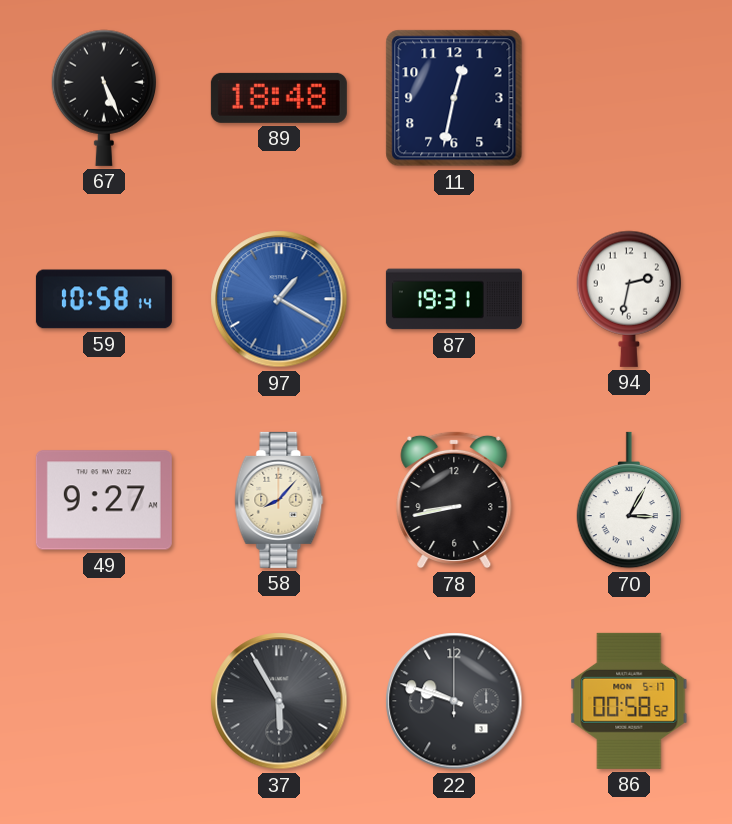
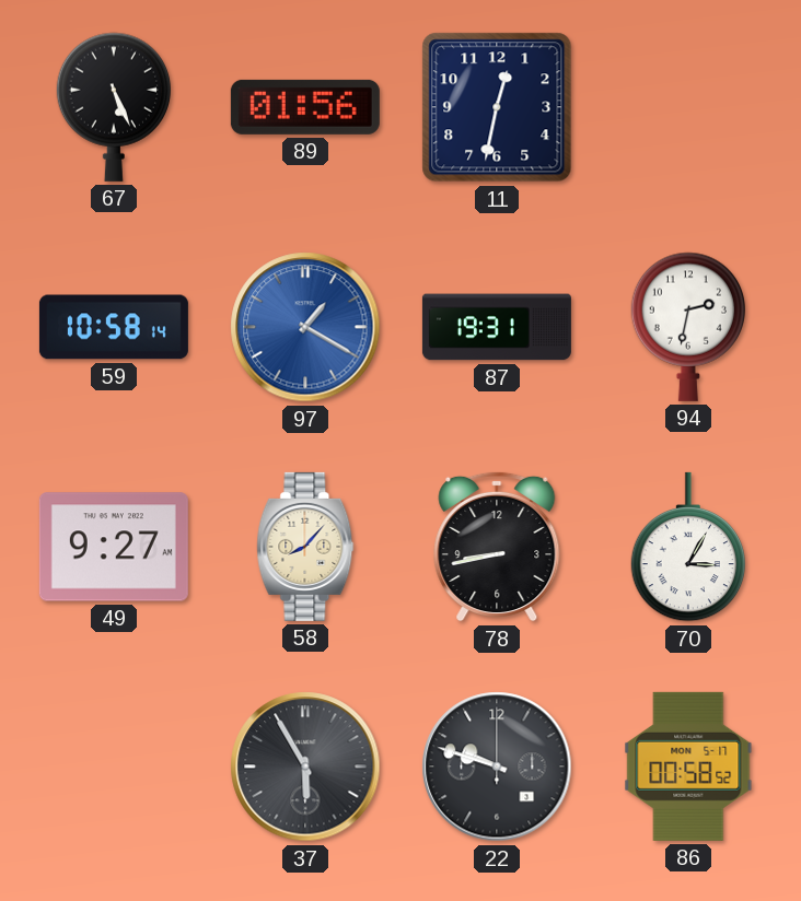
89: 18:48 -> 01:56
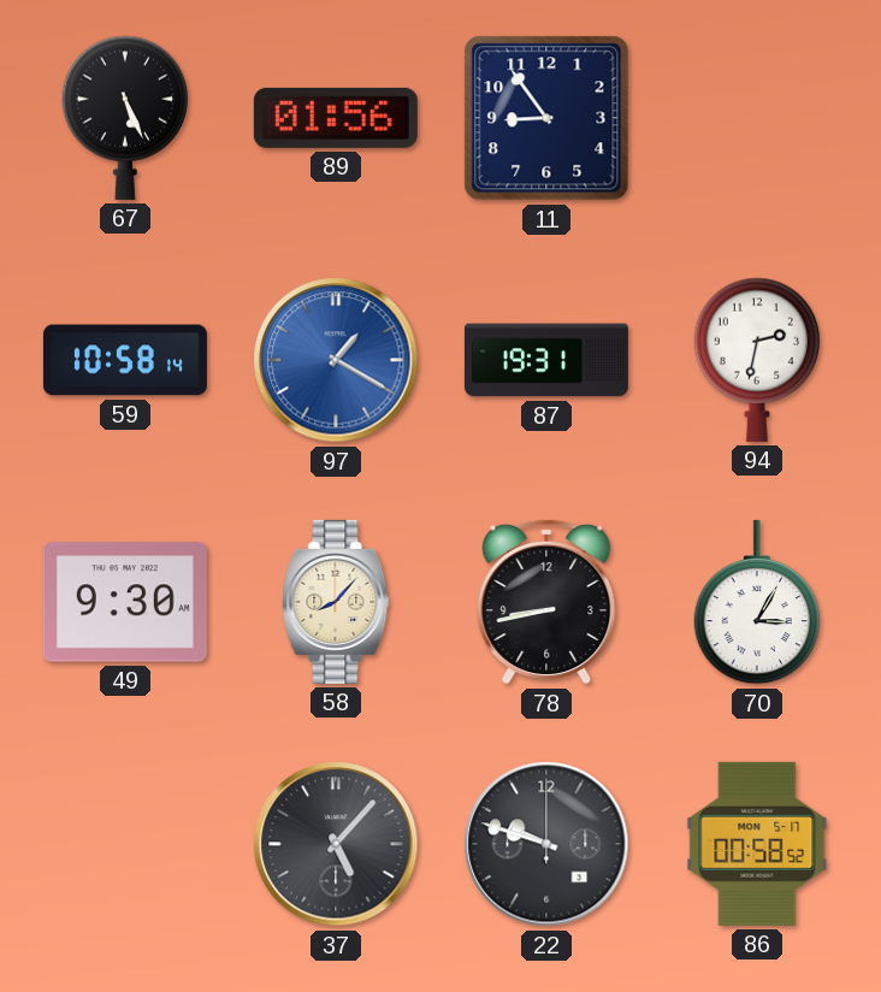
11: 12:32 -> 8:54
49: 9:27 -> 9:30
37: 5:55 -> 5:07
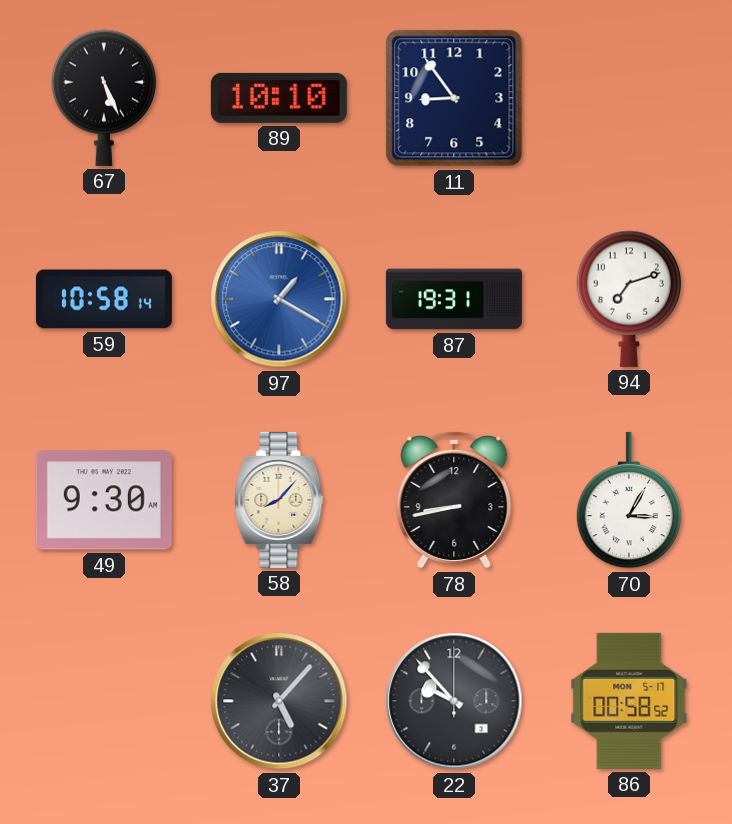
89: 01:56 -> 10:10
94: 2:32 -> 7:12
22: 9:48 -> 9:53
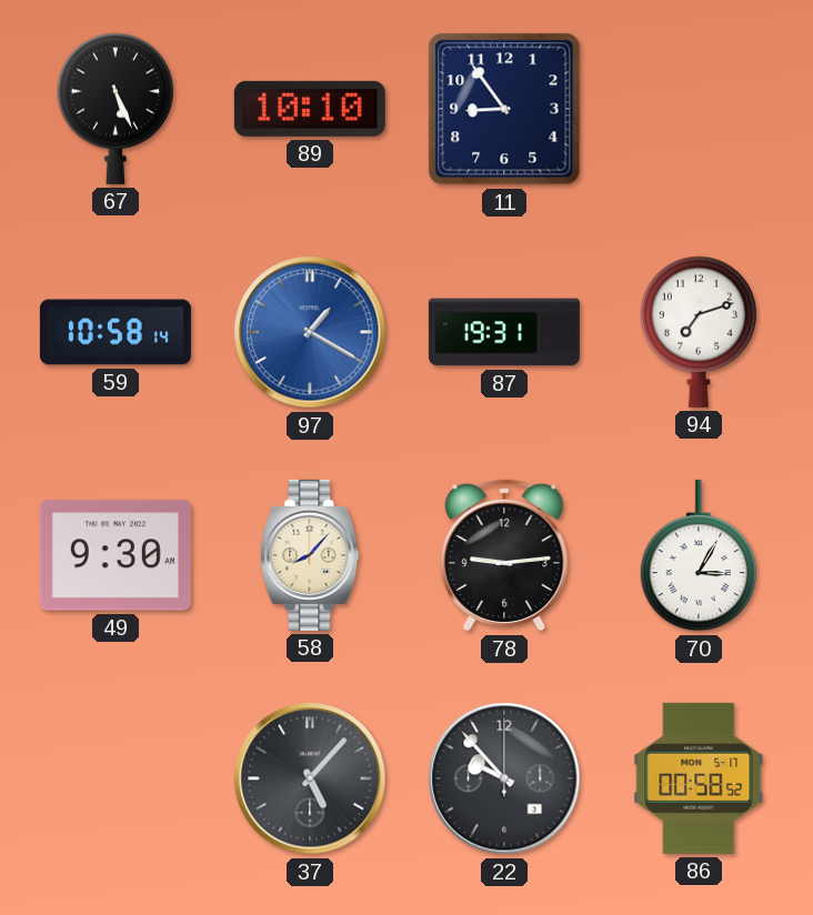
78: 8:43 -> 9:14
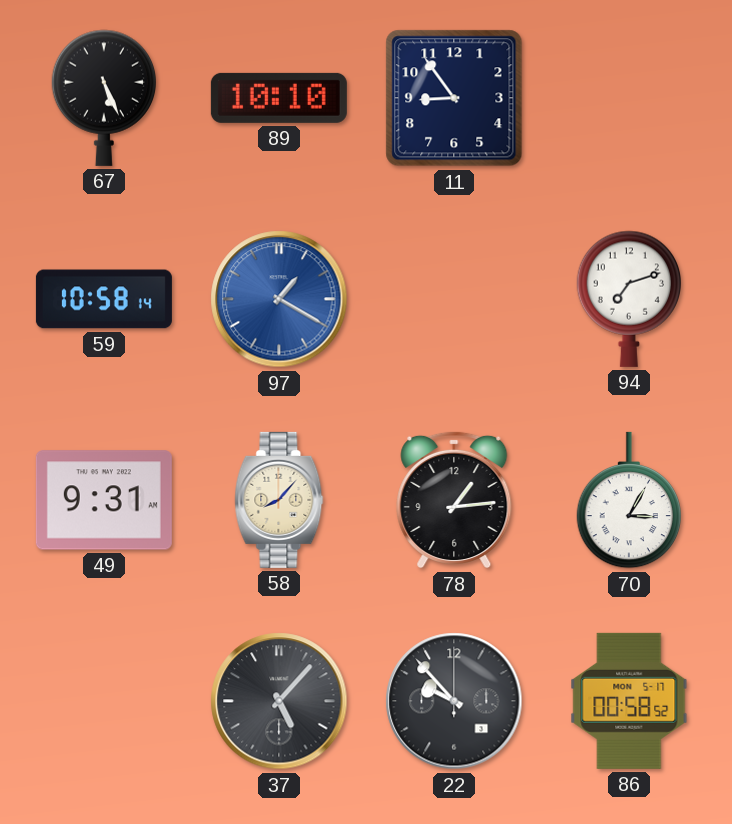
87: 19:31 -> none
49: 9:30 -> 9:31
78: 9:14 -> 1:14
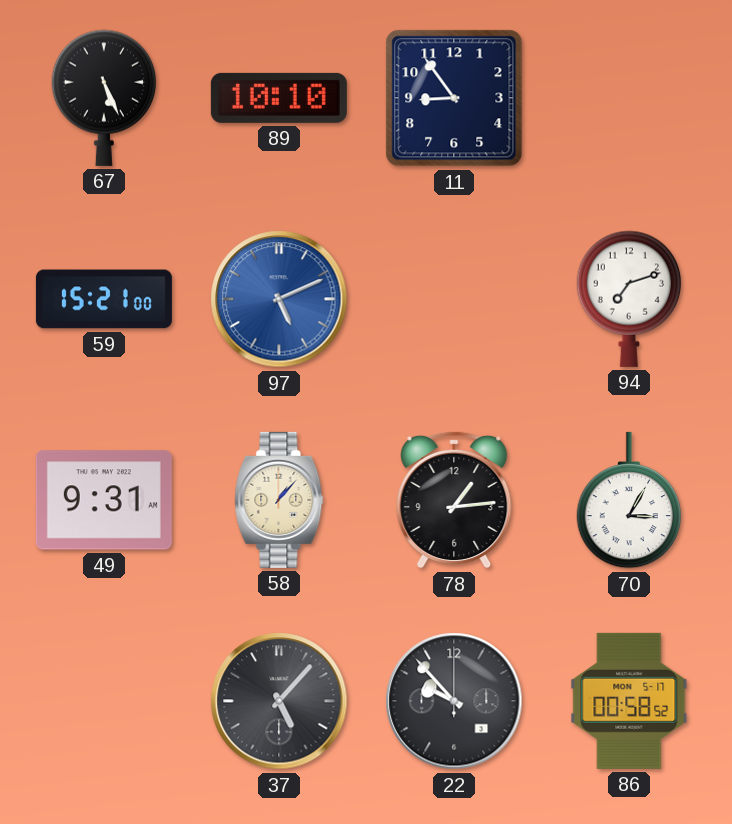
59: 10:58 -> 15:21
97: 1:20 -> 5:11
58: 8:07 -> 1:07
